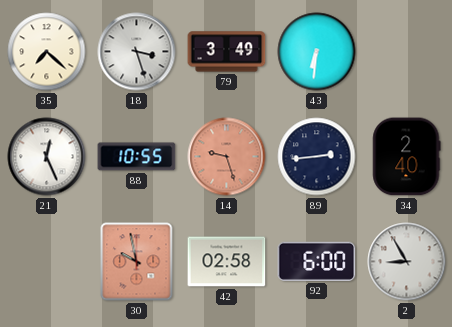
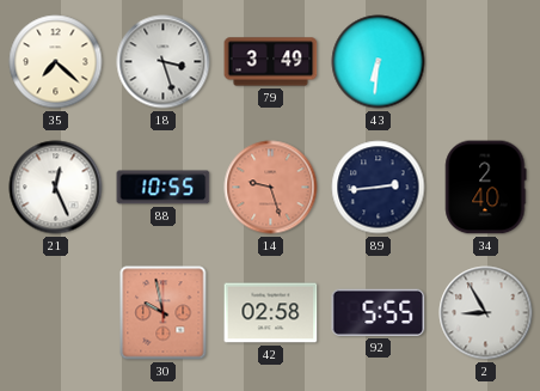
92: 6:00 -> 5:55
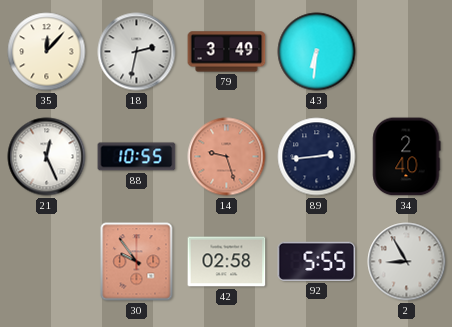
35: 7:22 -> 12:07
18: 3:27 -> 2:32
30: 9:58 -> 9:54
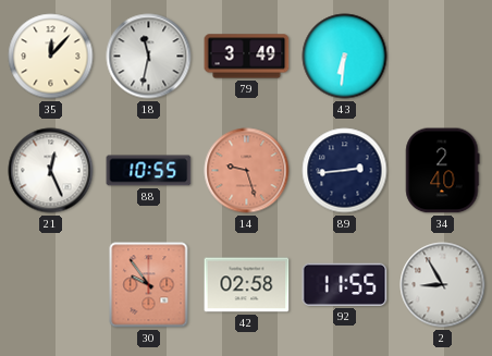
18: 2:32 -> 11:32
92: 5:55 -> 11:55
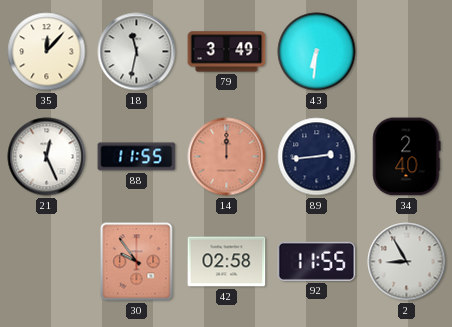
88: 10:55 -> 11:55
14: 9:27 -> 12:00
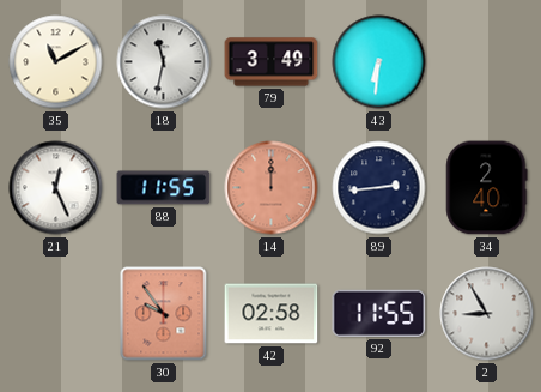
35: 12:07 -> 11:10
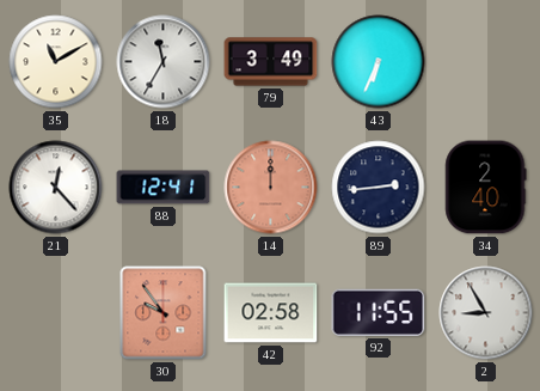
18: 11:32 -> 11:35
43: 6:31 -> 6:34
21: 12:26 -> 12:23
88: 11:55 -> 12:41
